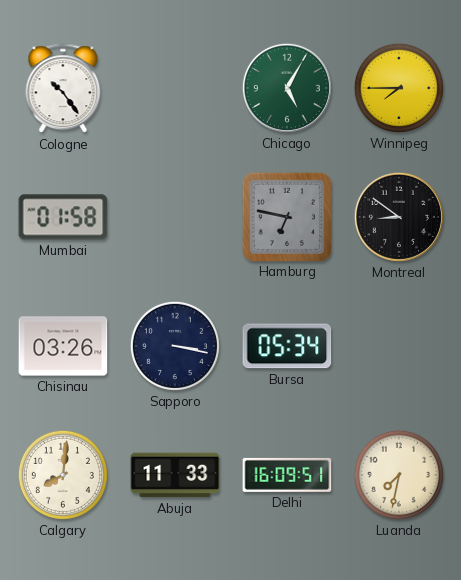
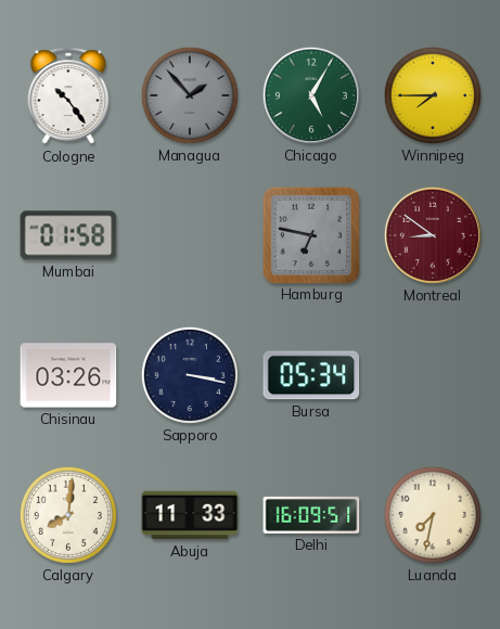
Managua: none -> 1:53
Montreal dial: black -> burgundy
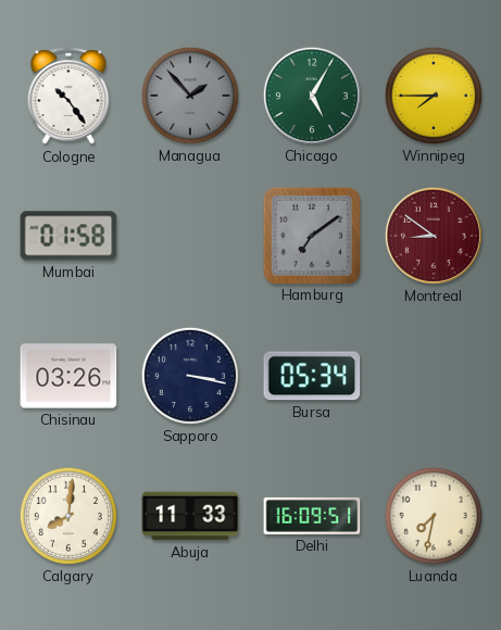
Hamburg: 6:47 -> 7:09
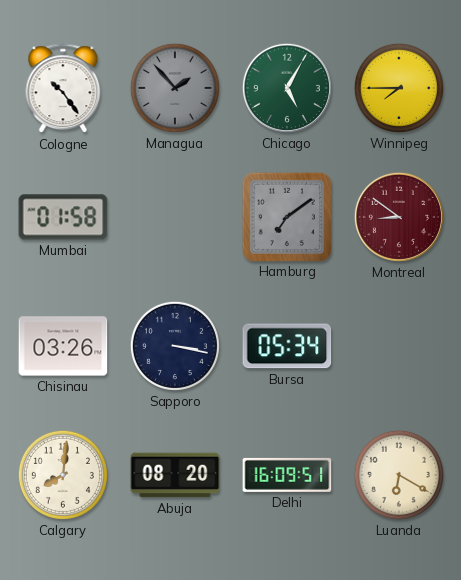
Abuja: 11:33 -> 08:20
Luanda: 7:32 -> 6:20
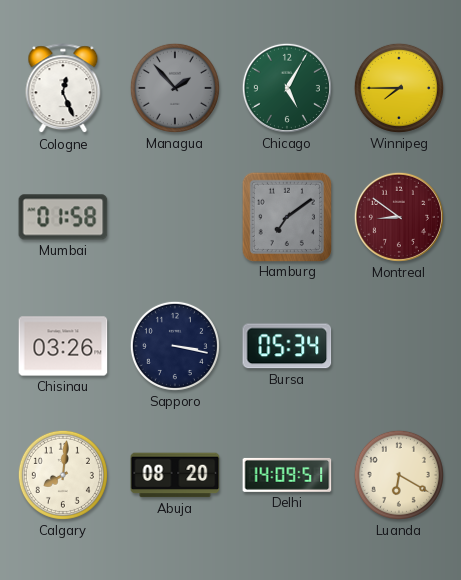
Cologne: 10:24 -> 12:26
Delhi: 16:09 -> 14:09
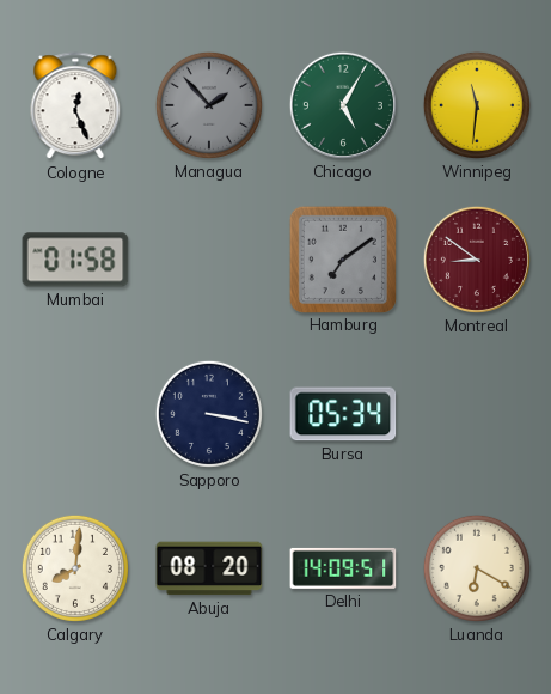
Winnipeg: 7:45 -> 11:31
Chisinau: 03:26 -> none
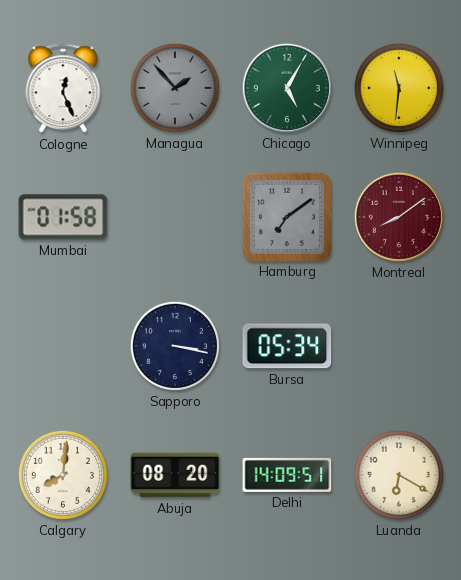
Montreal: 8:51 -> 8:09
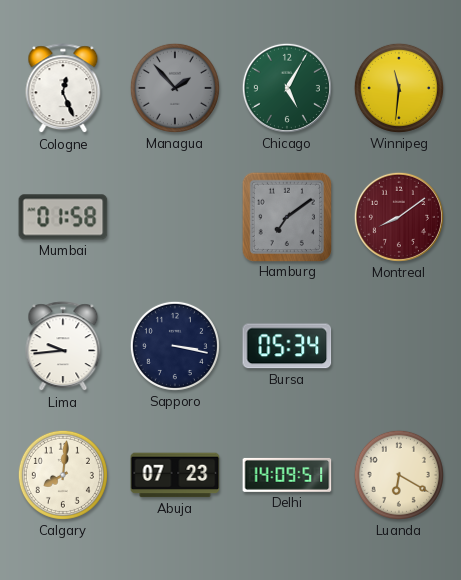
Lima: none -> 9:44
Abuja: 08:20 -> 07:23
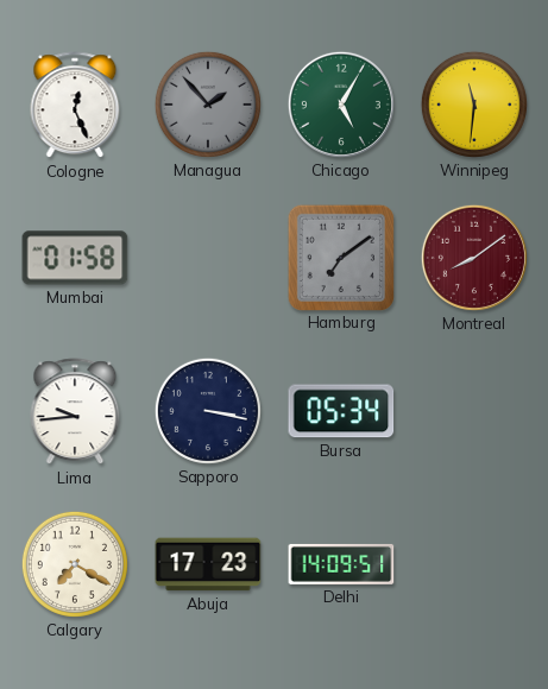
Calgary: 8:01 -> 7:20
Abuja: 07:23 -> 17:23
Luanda: 6:20 -> none
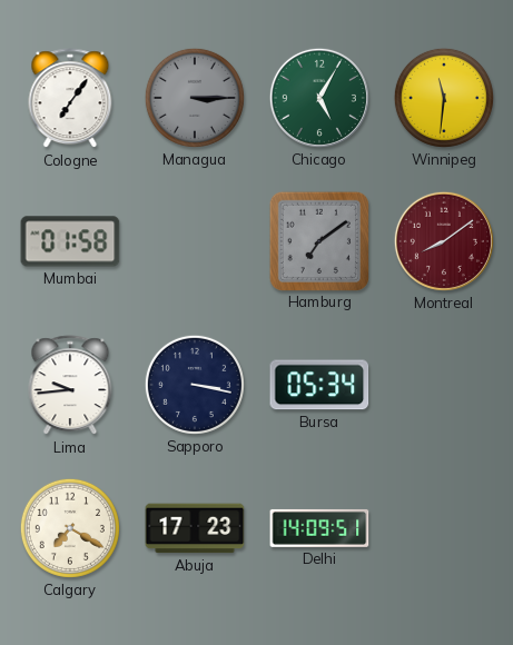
Cologne: 12:26 -> 7:06
Managua: 1:53 -> 3:15
